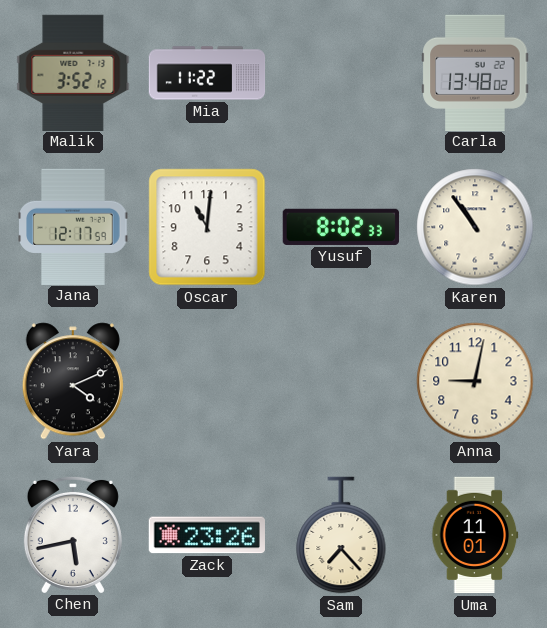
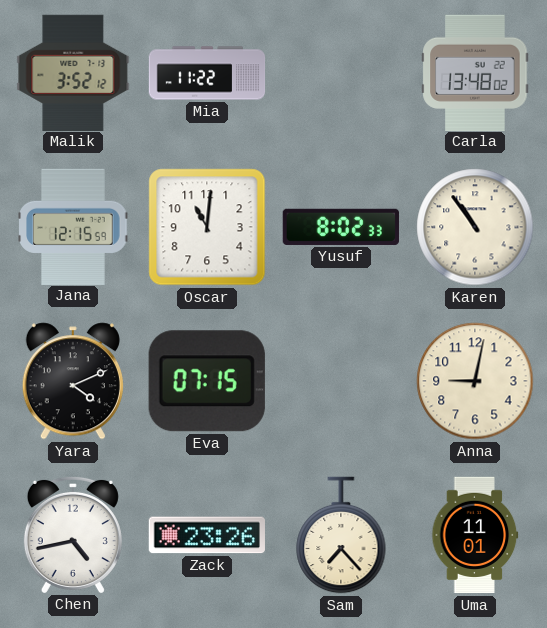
Jana: 12:17 -> 12:15
Eva: none -> 07:15
Chen: 5:43 -> 4:43
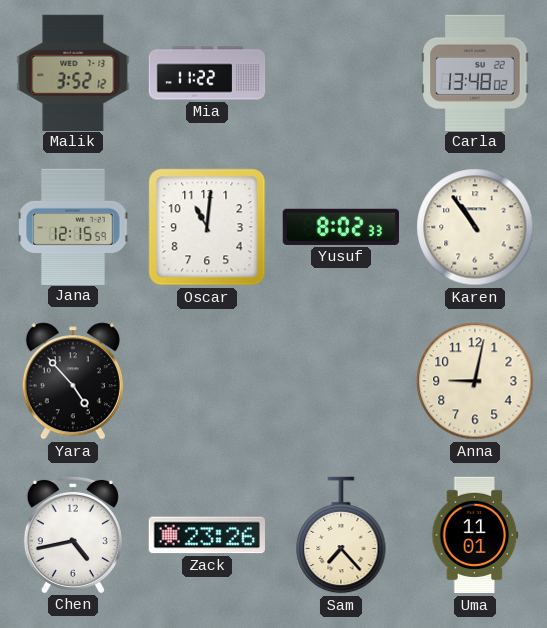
Yara: 4:11 -> 4:53
Eva: 07:15 -> none
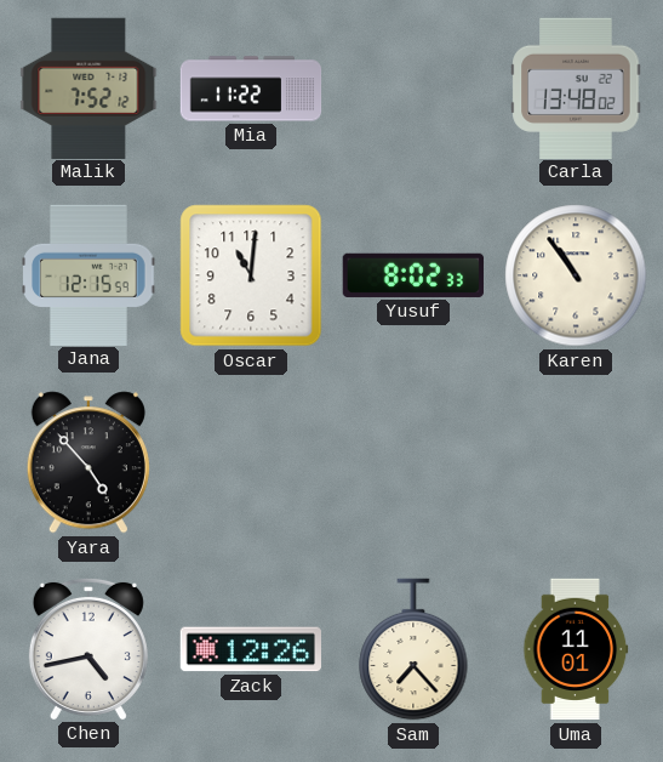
Malik: 3:52 -> 7:52
Anna: 9:02 -> none
Zack: 23:26 -> 12:26
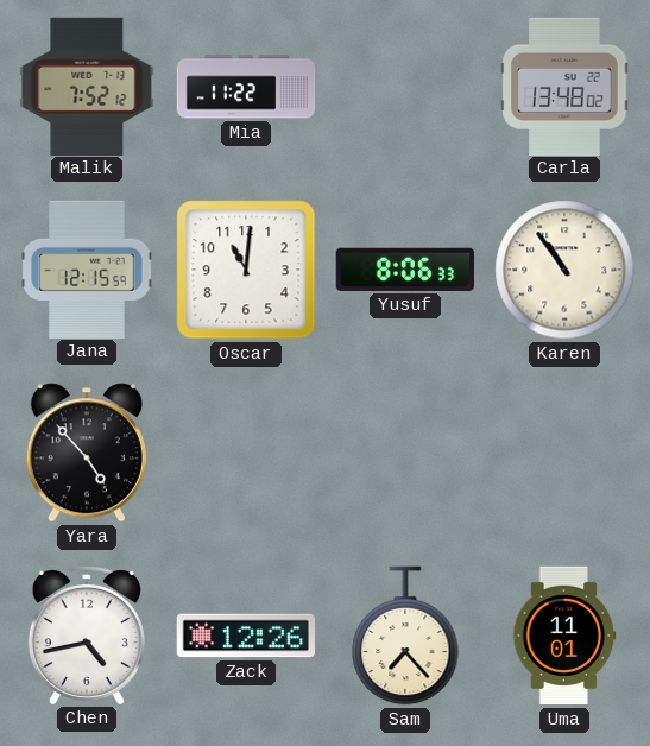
Yusuf: 8:02 -> 8:06
